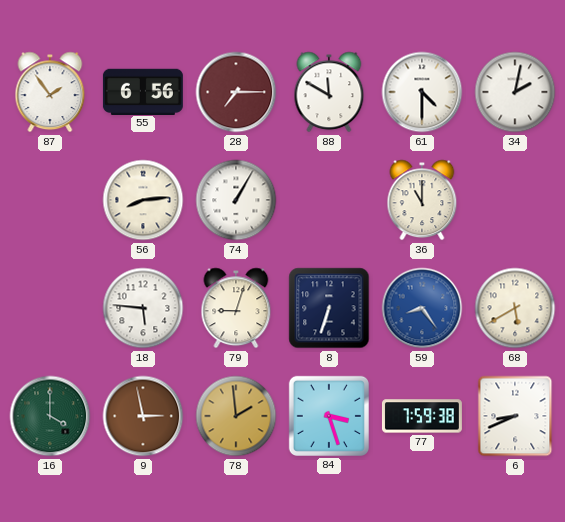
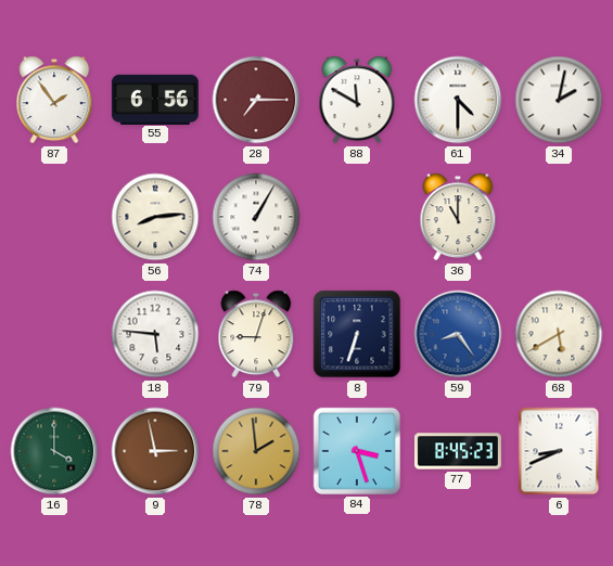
77: 7:59 -> 8:45
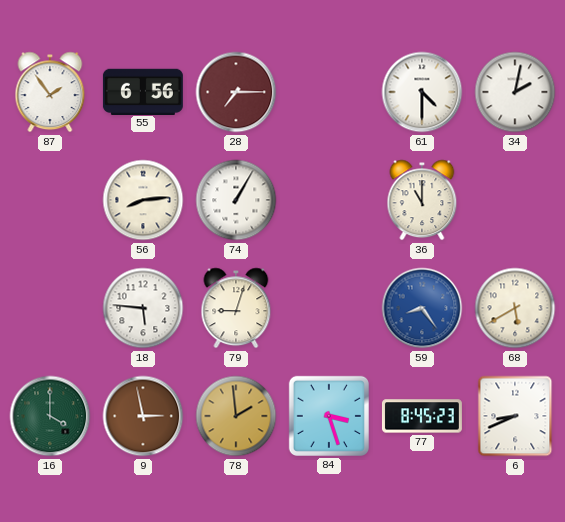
88: 11:50 -> none
8: 6:33 -> none
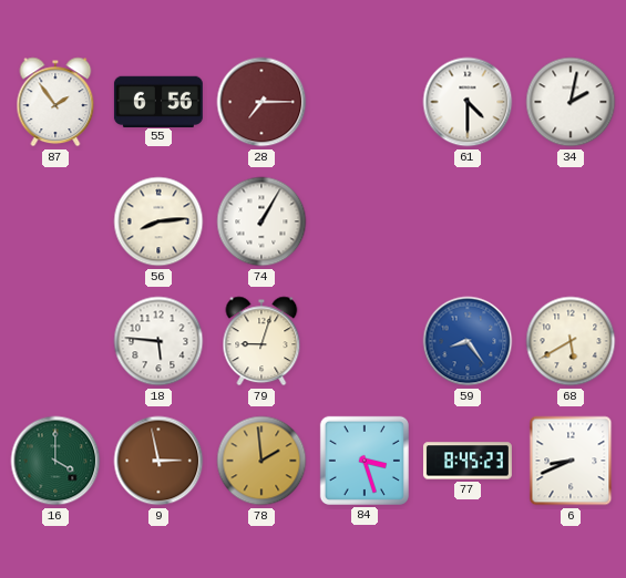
36: 11:00 -> none
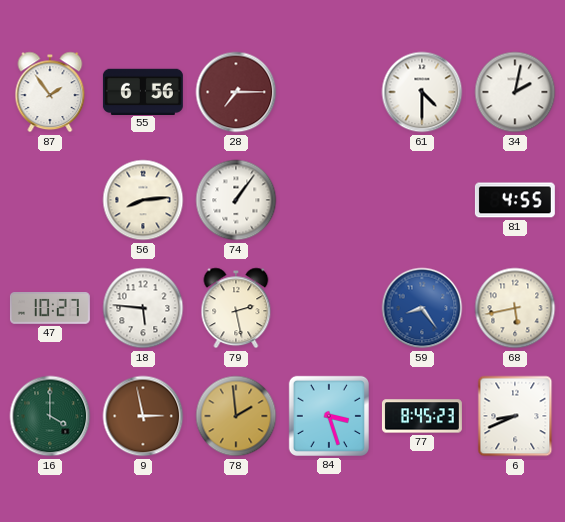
74: 1:05 -> 1:06
81: none -> 4:55
47: none -> 10:27
79: 9:03 -> 2:28
68: 5:40 -> 5:43
